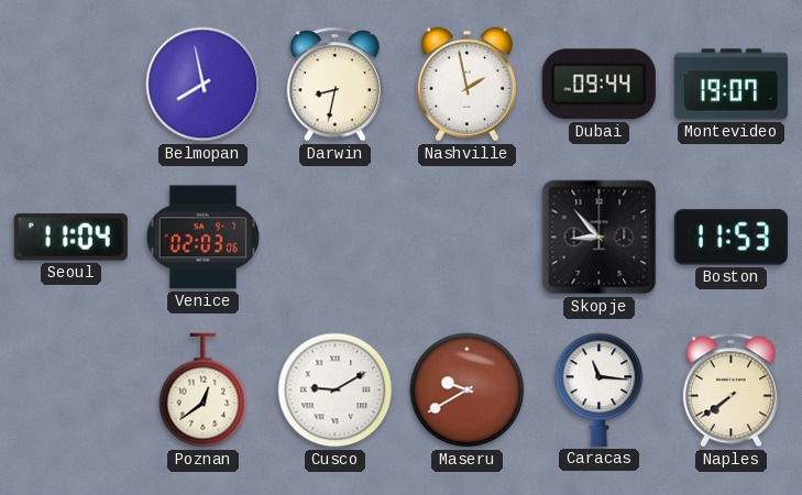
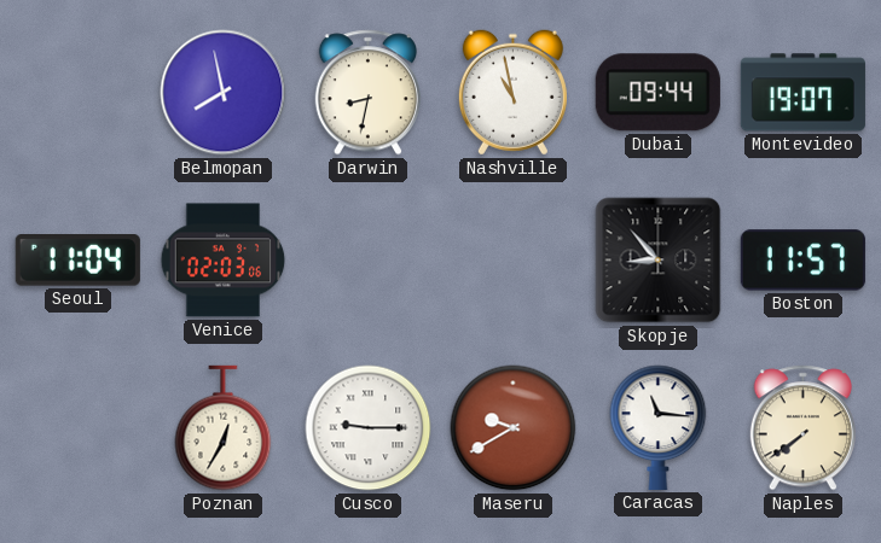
Nashville: 1:58 -> 10:58
Boston: 11:53 -> 11:57
Poznan: 12:39 -> 12:35
Cusco: 9:10 -> 9:15
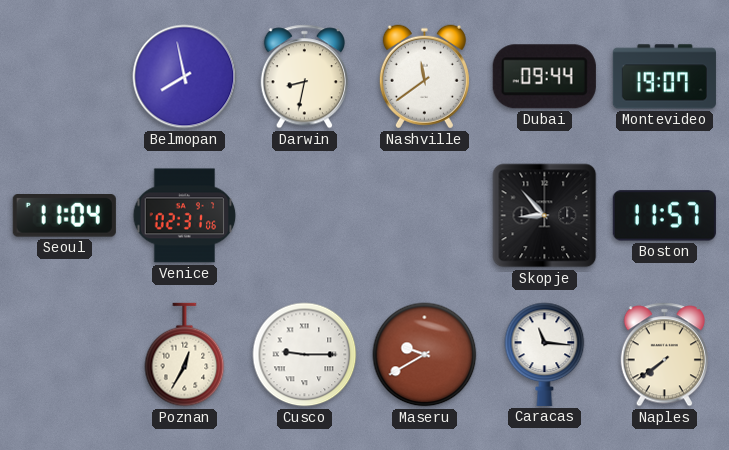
Nashville: 10:58 -> 11:39
Venice: 02:03 -> 02:31
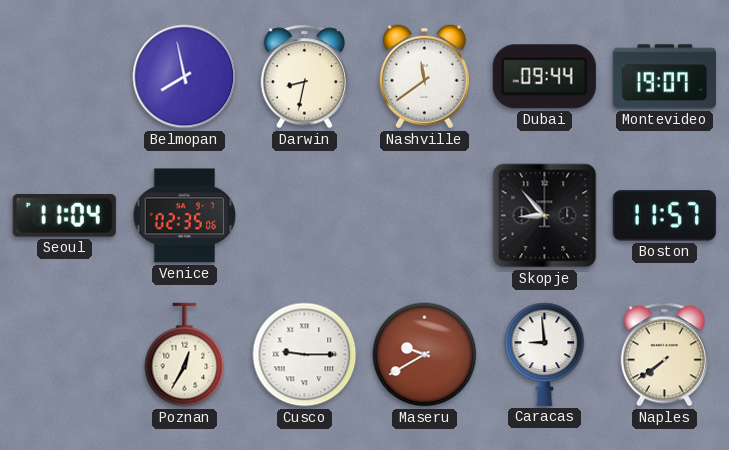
Venice: 02:31 -> 02:35
Caracas: 11:16 -> 8:59
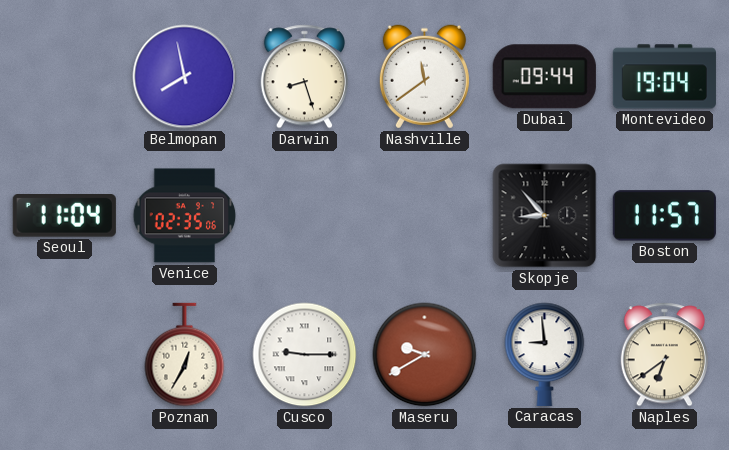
Darwin: 8:32 -> 8:27
Montevideo: 19:07 -> 19:04
Naples: 7:39 -> 6:39
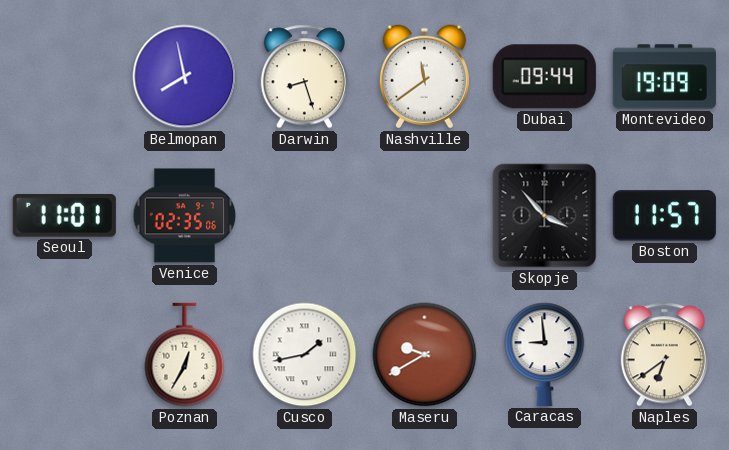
Montevideo: 19:04 -> 19:09
Seoul: 11:04 -> 11:01
Skopje: 8:53 -> 3:53
Cusco: 9:15 -> 1:43
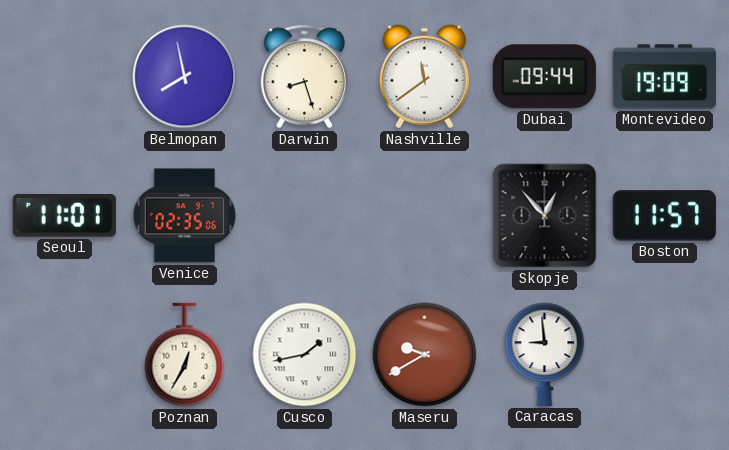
Skopje: 3:53 -> 12:53
Naples: 6:39 -> none
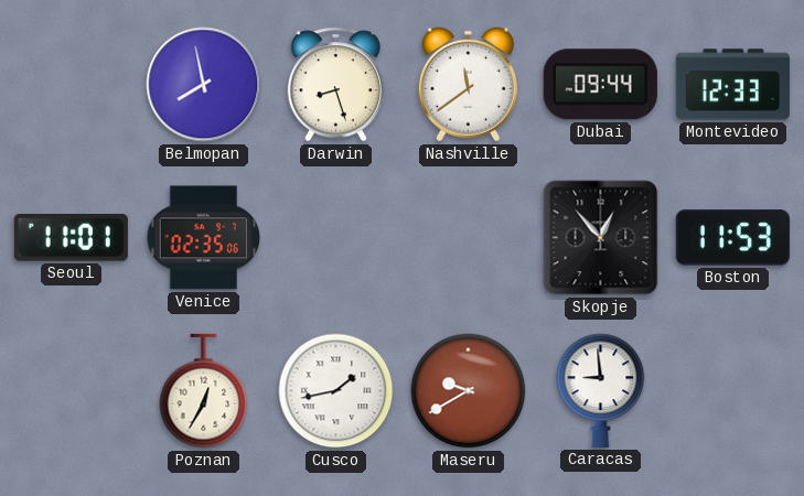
Montevideo: 19:09 -> 12:33
Boston: 11:57 -> 11:53
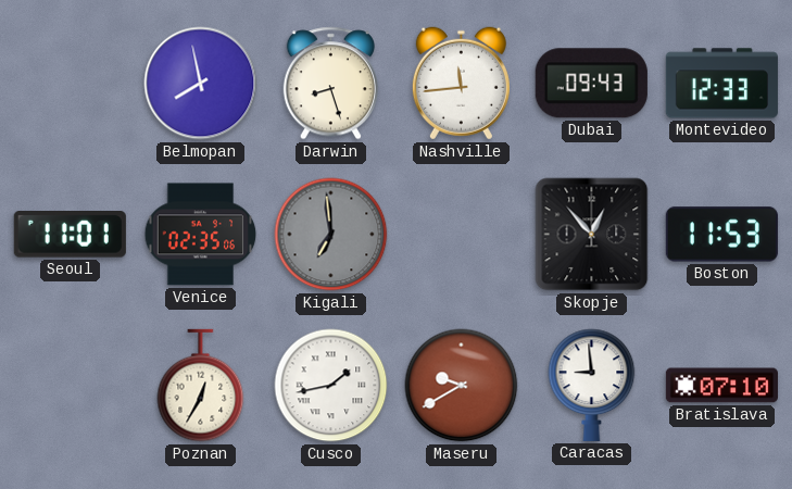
Nashville: 11:39 -> 11:44
Dubai: 09:44 -> 09:43
Kigali: none -> 6:59
Bratislava: none -> 07:10
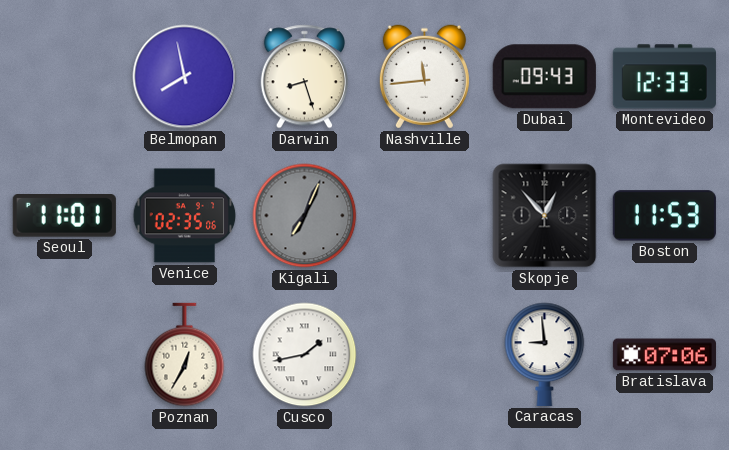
Kigali: 6:59 -> 7:04
Maseru: 9:40 -> none
Bratislava: 07:10 -> 07:06
